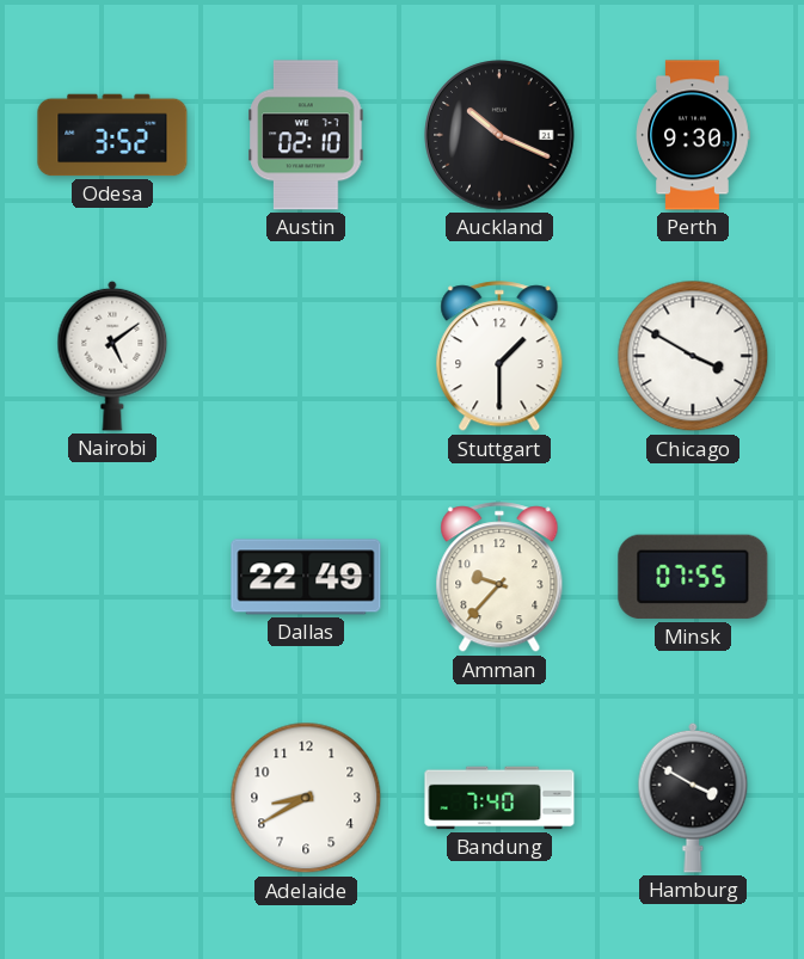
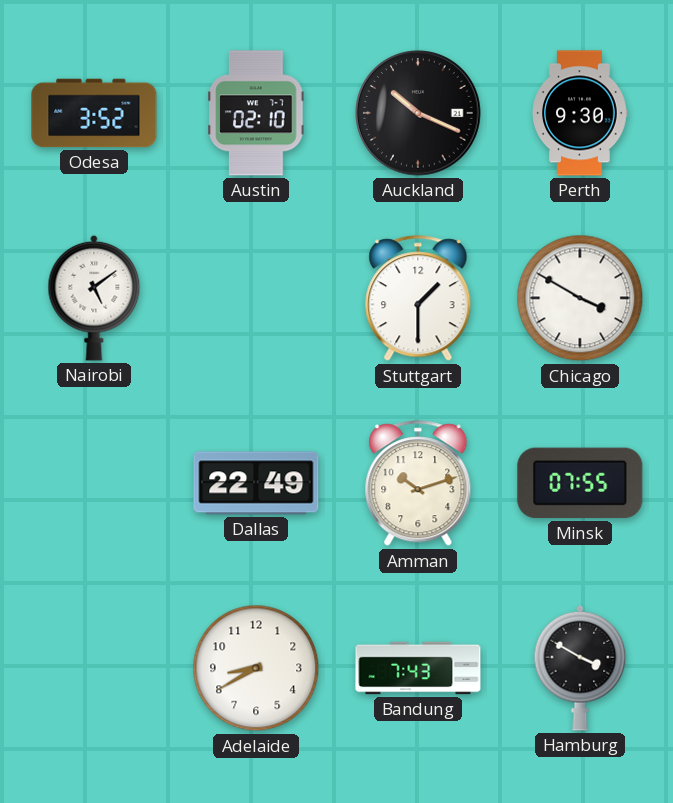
Amman: 9:37 -> 10:12
Bandung: 7:40 -> 7:43
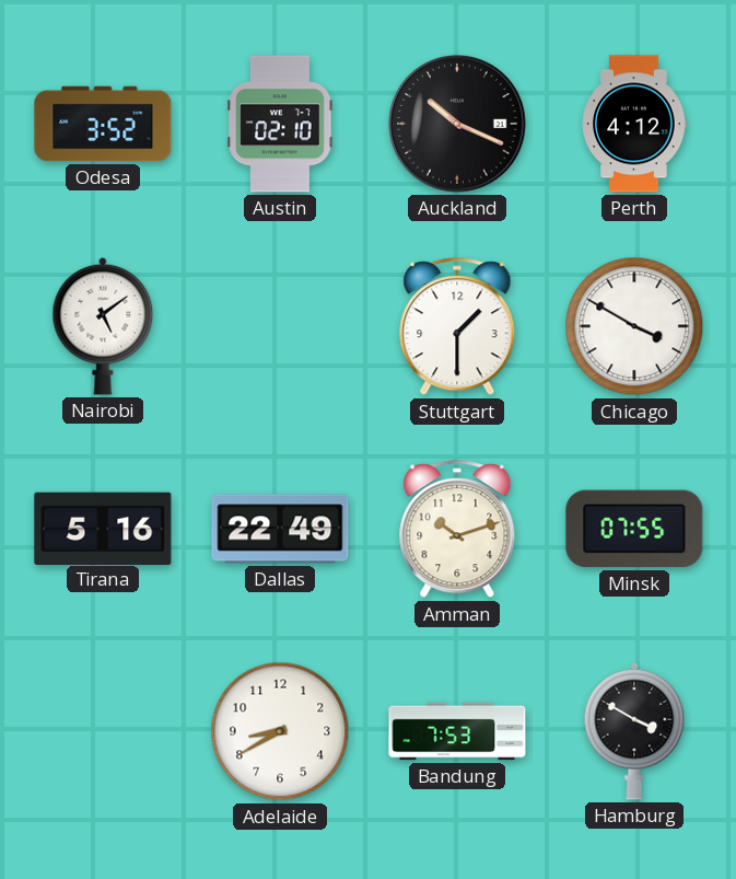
Perth: 9:30 -> 4:12
Tirana: none -> 5:16
Bandung: 7:43 -> 7:53
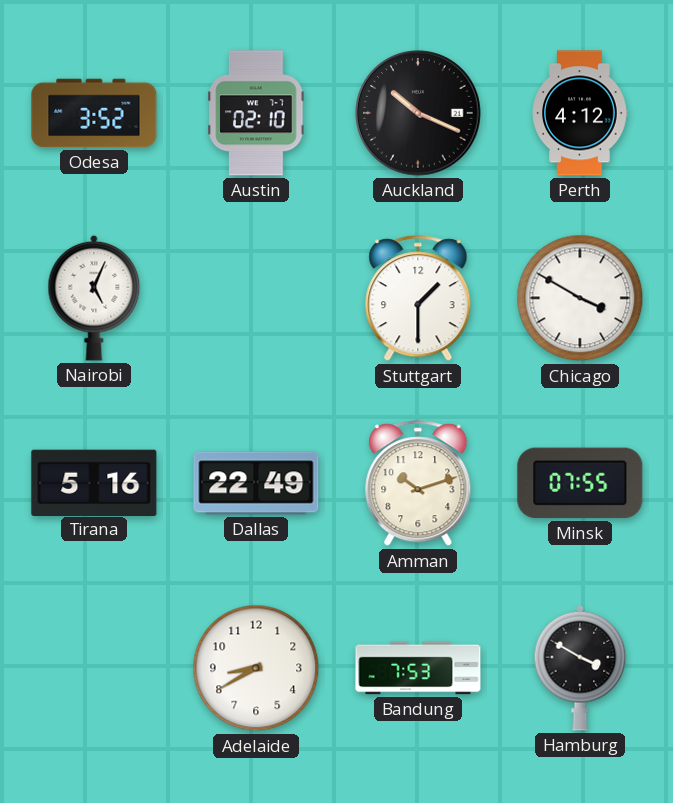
Nairobi: 5:09 -> 5:04
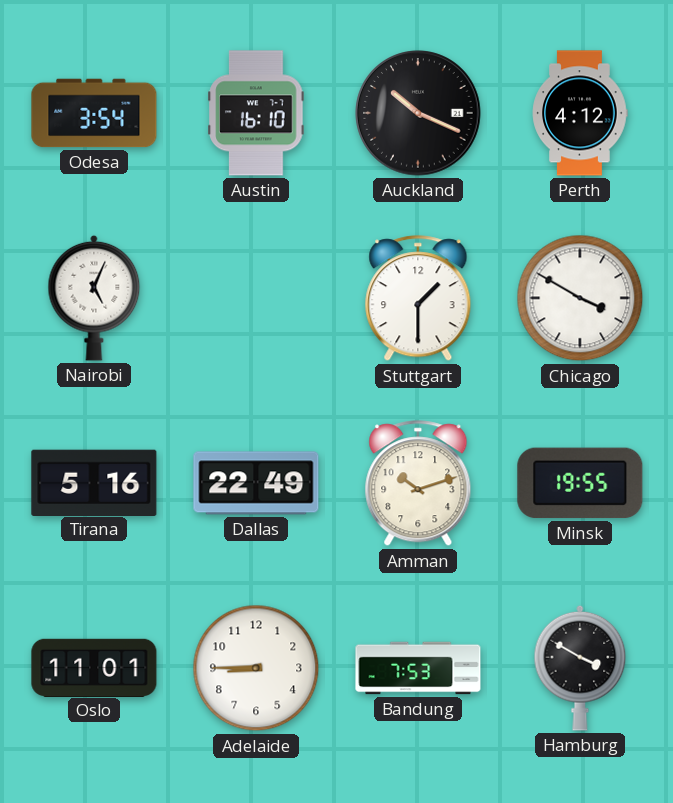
Odesa: 3:52 -> 3:54
Austin: 02:10 -> 16:10
Minsk: 07:55 -> 19:55
Oslo: none -> 11:01
Adelaide: 8:40 -> 8:45
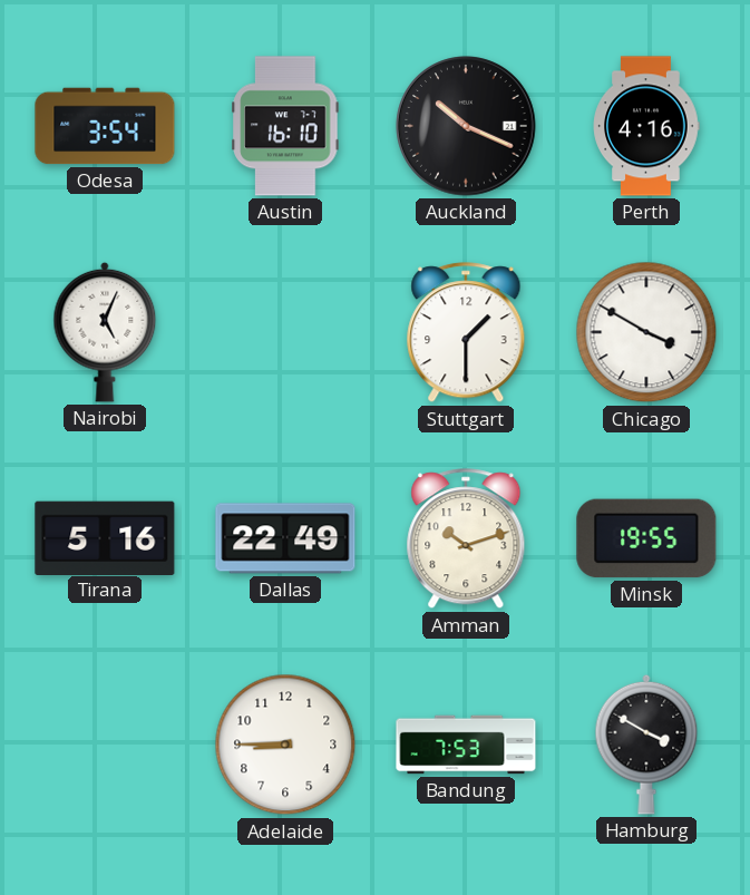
Perth: 4:12 -> 4:16
Oslo: 11:01 -> none
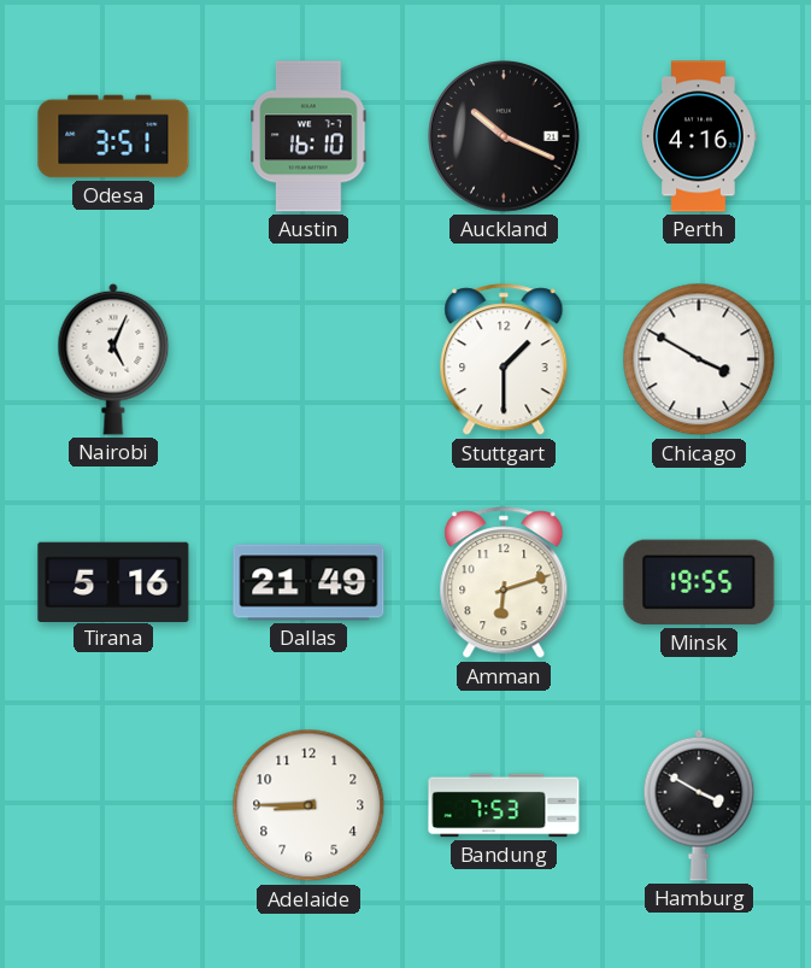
Odesa: 3:54 -> 3:51
Dallas: 22:49 -> 21:49
Amman: 10:12 -> 6:12
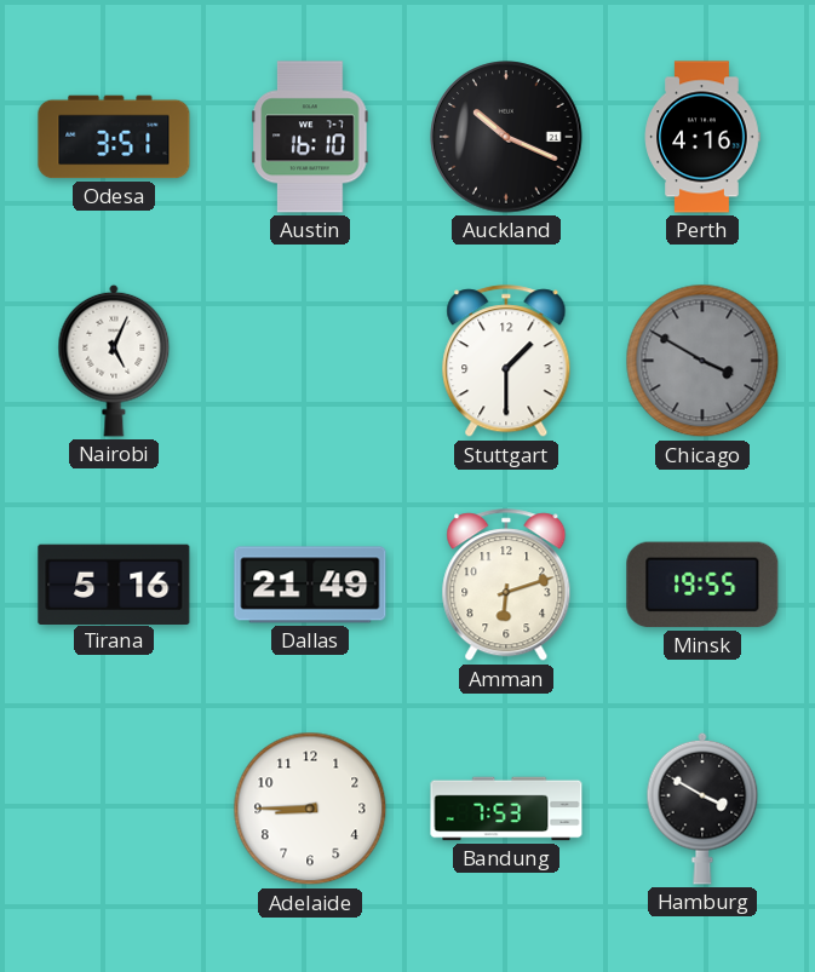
Chicago dial: white -> grey
